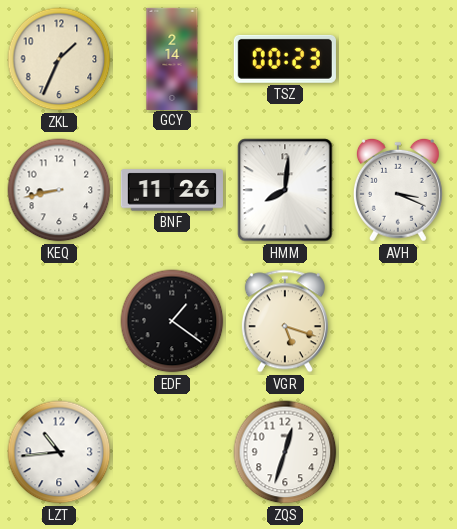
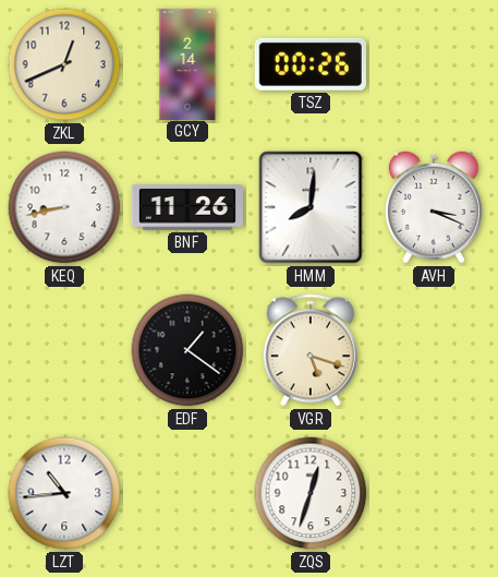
ZKL: 1:34 -> 12:41
TSZ: 00:23 -> 00:26
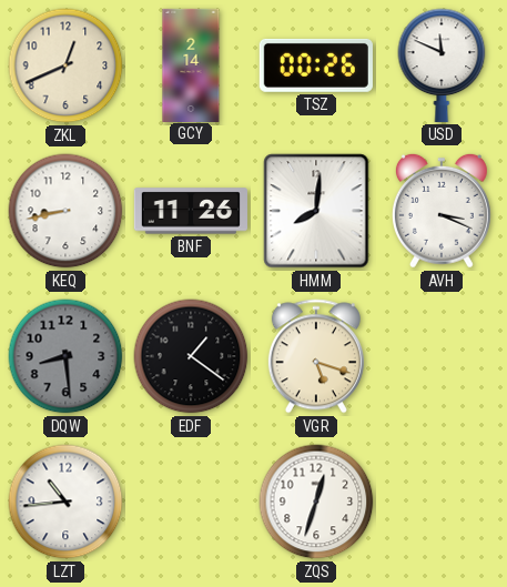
USD: none -> 11:49
DQW: none -> 8:29
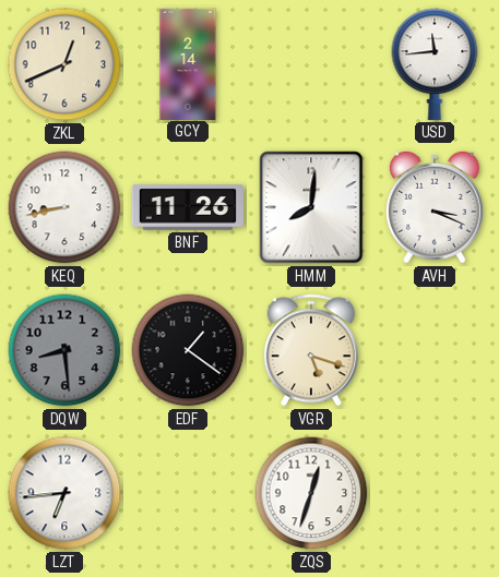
TSZ: 00:26 -> none
USD: 11:49 -> 11:44
LZT: 10:44 -> 6:44
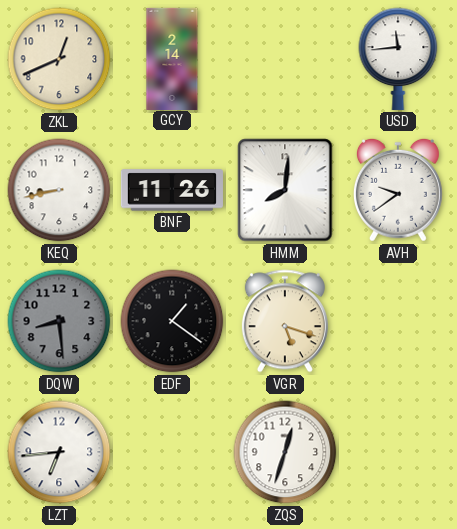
AVH: 3:19 -> 9:39
